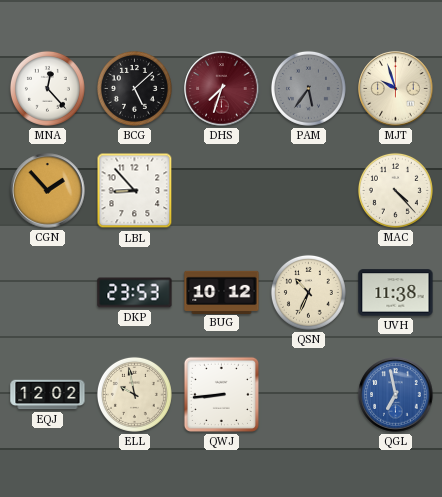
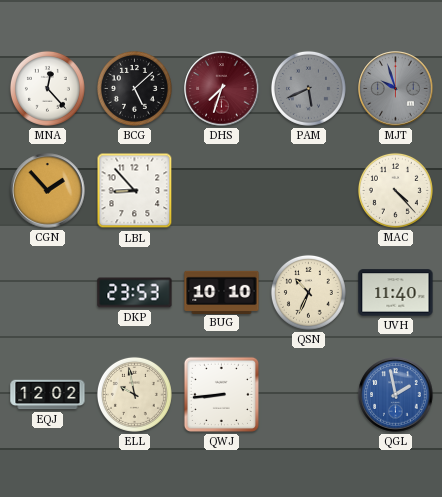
PAM: 5:36 -> 5:41
MJT dial: cream -> grey
BUG: 10:12 -> 10:10
UVH: 11:38 -> 11:40
QGL: 6:58 -> 1:58
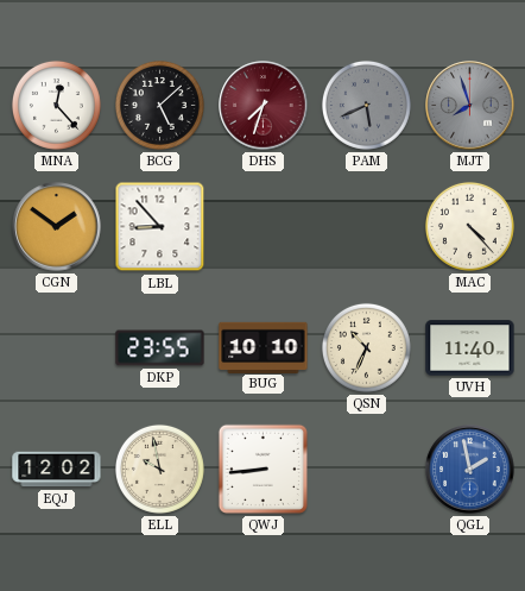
MJT: 9:57 -> 7:57
CGN: 1:53 -> 1:51
DKP: 23:53 -> 23:55
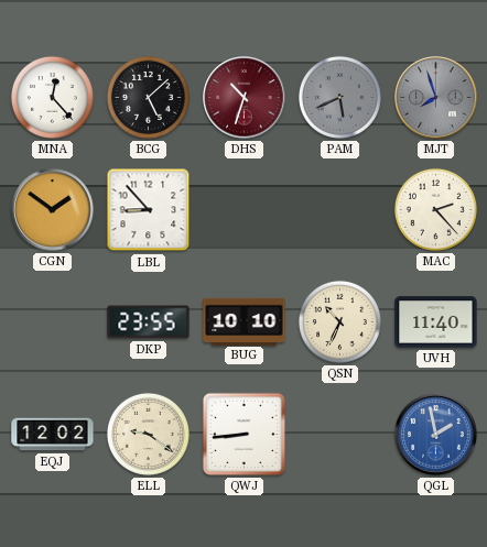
DHS: 7:33 -> 10:33
MAC: 4:23 -> 2:23
ELL: 9:58 -> 9:21
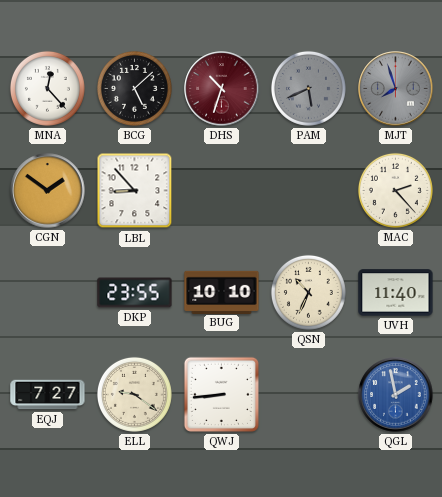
EQJ: 12:02 -> 7:27
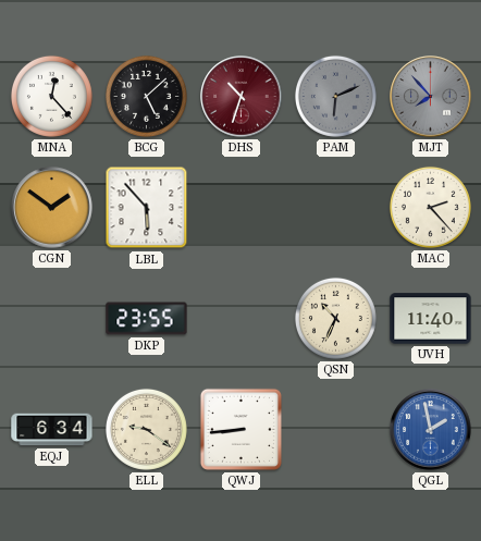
PAM: 5:41 -> 6:11
MJT: 7:57 -> 7:53
LBL: 8:53 -> 5:53
BUG: 10:10 -> none
EQJ: 7:27 -> 6:34
